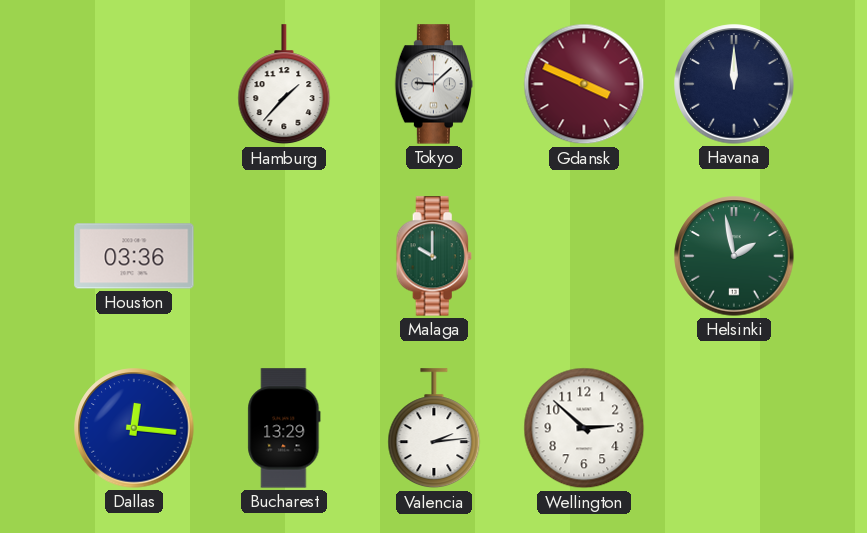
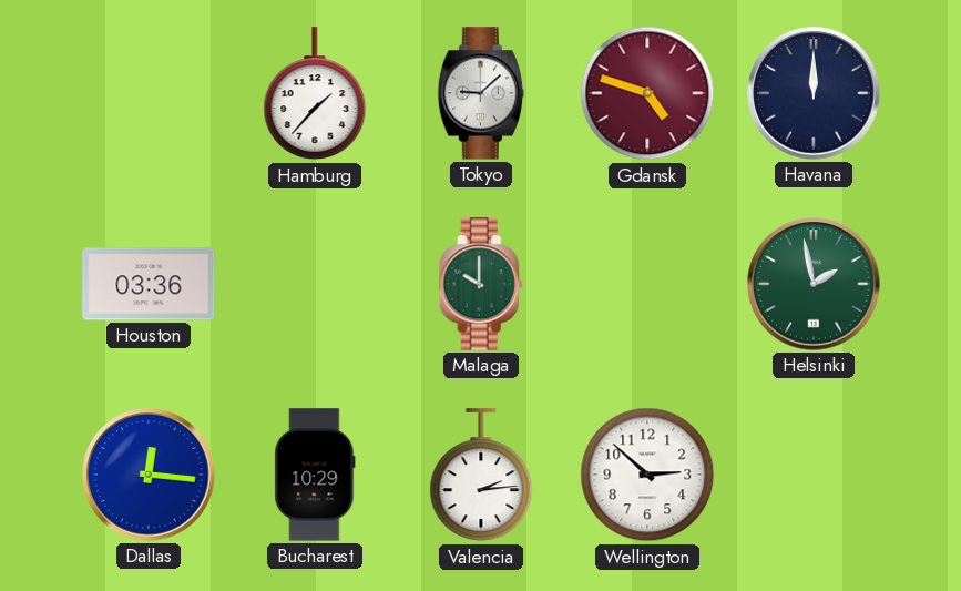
Gdansk: 3:49 -> 4:48
Bucharest: 13:29 -> 10:29
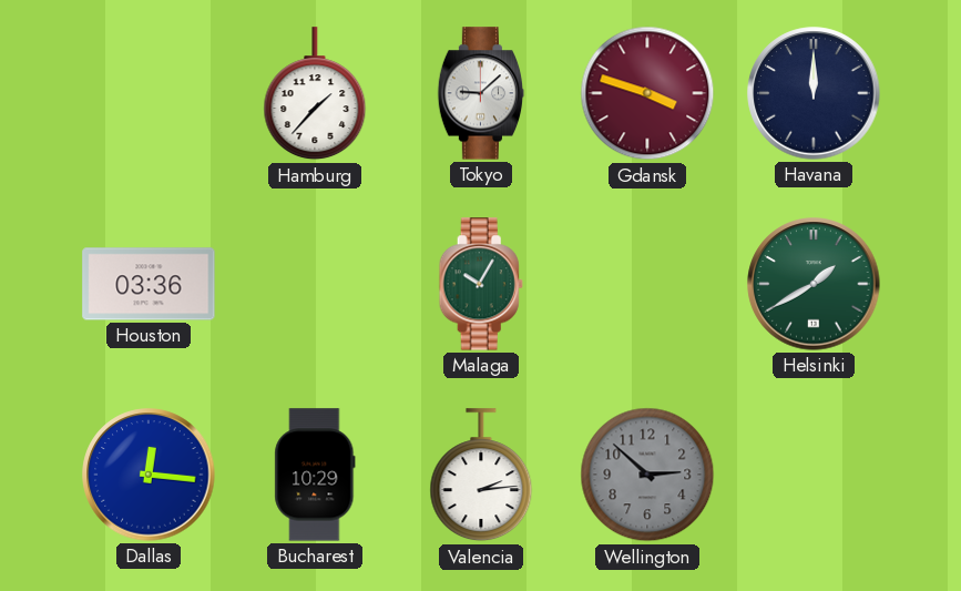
Gdansk: 4:48 -> 3:48
Malaga: 10:00 -> 10:05
Helsinki: 1:58 -> 1:40
Wellington dial: white -> grey
